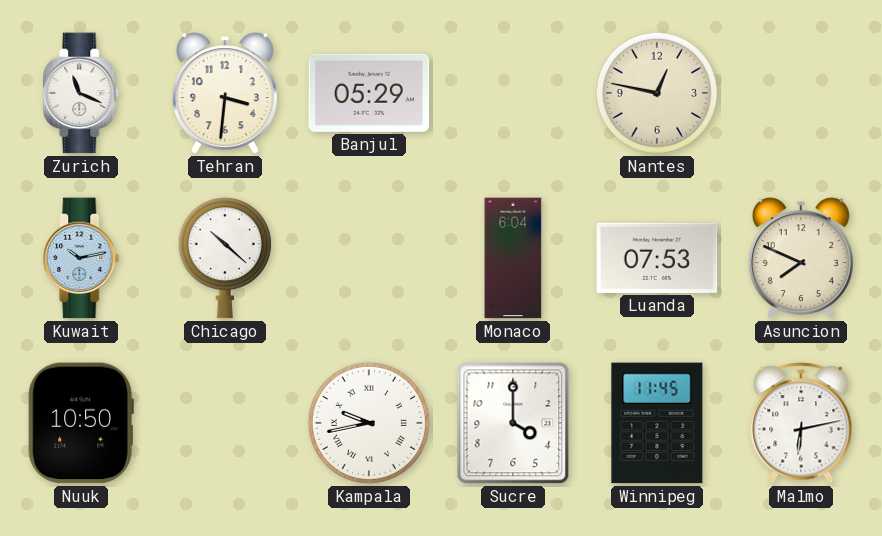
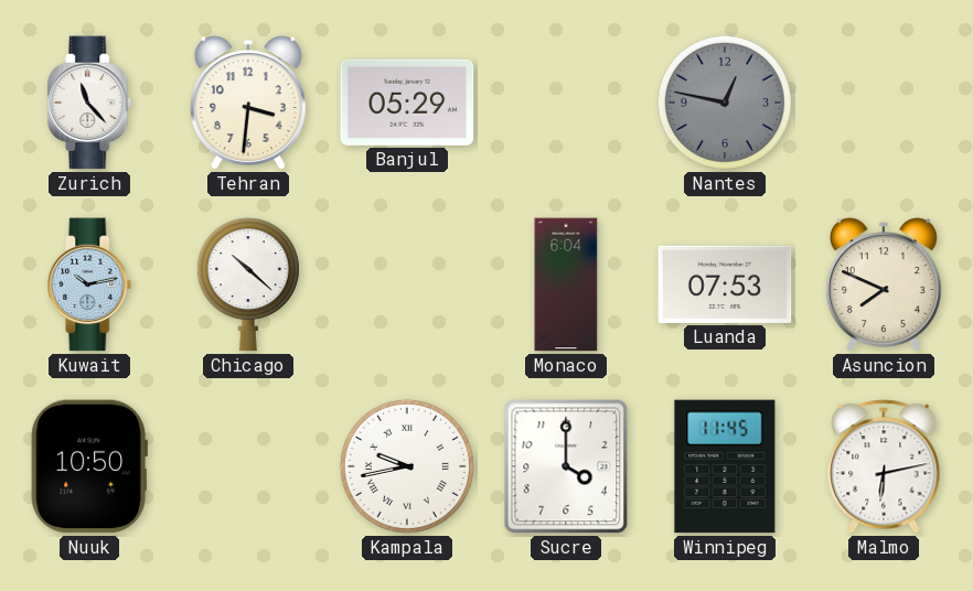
Zurich: 11:19 -> 11:23
Nantes dial: cream -> grey
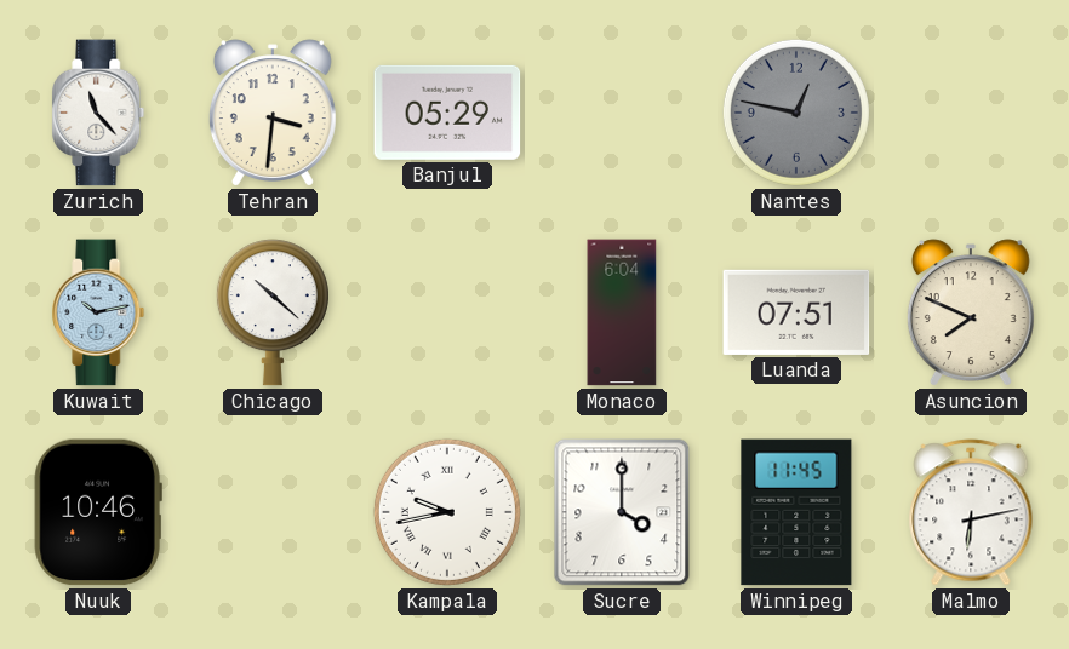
Luanda: 07:53 -> 07:51
Nuuk: 10:50 -> 10:46
